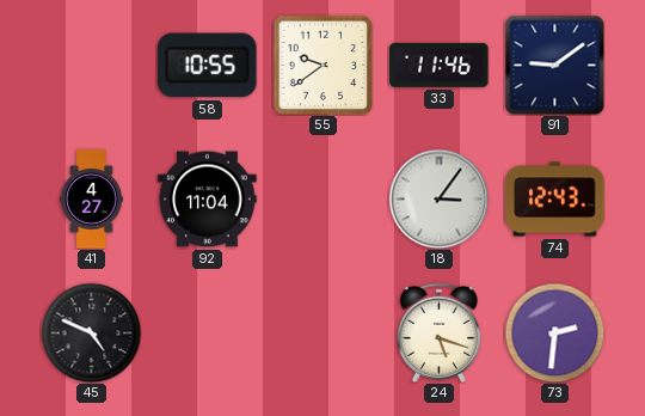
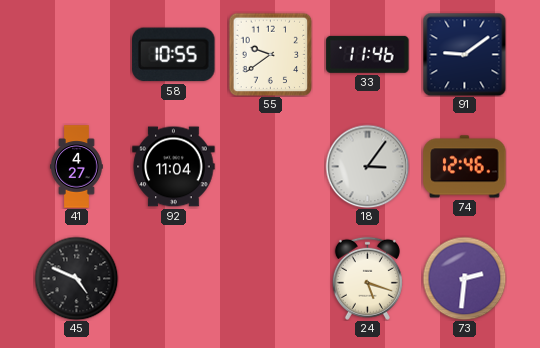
74: 12:43 -> 12:46
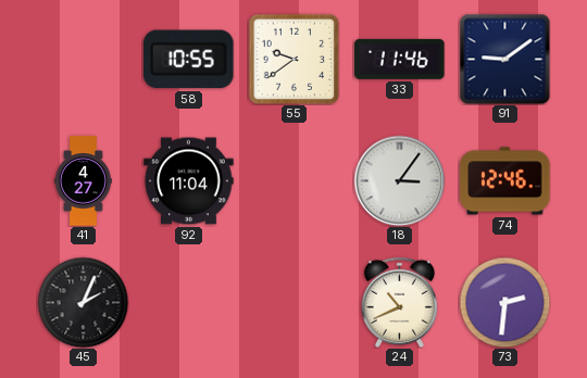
45: 4:49 -> 2:04
24: 5:18 -> 10:41
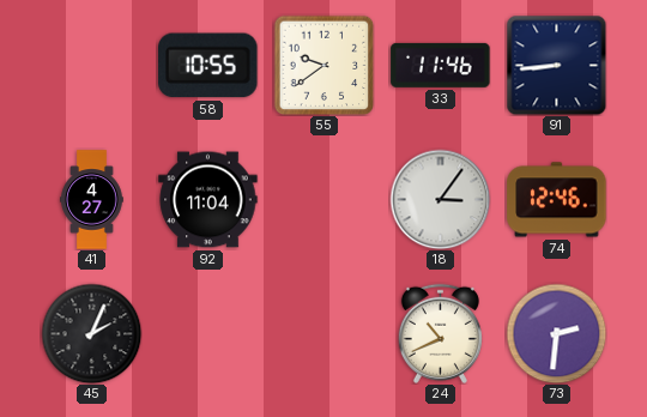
91: 9:09 -> 8:44
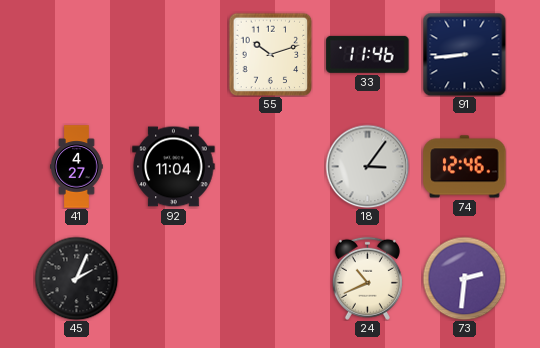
58: 10:55 -> none
55: 9:39 -> 10:12
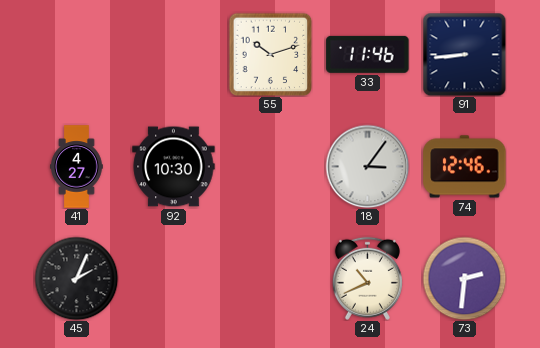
92: 11:04 -> 10:30
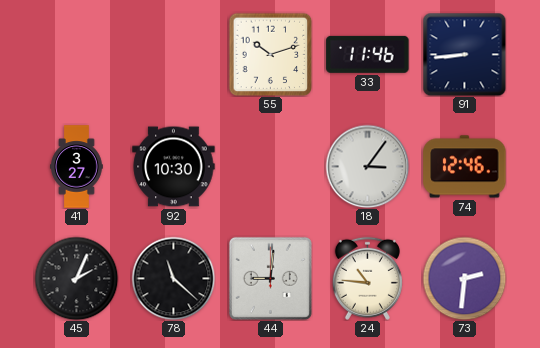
41: 4:27 -> 3:27
78: none -> 11:22
44: none -> 9:01
24: 10:41 -> 10:46
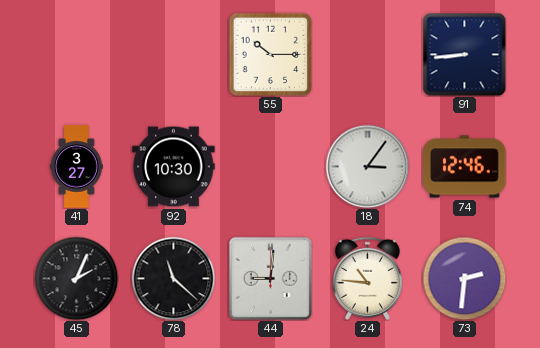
55: 10:12 -> 10:15
33: 11:46 -> none
